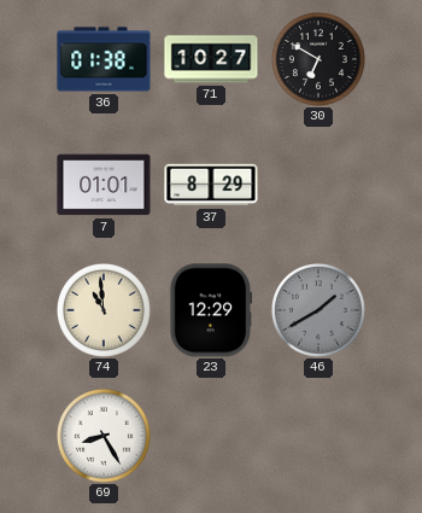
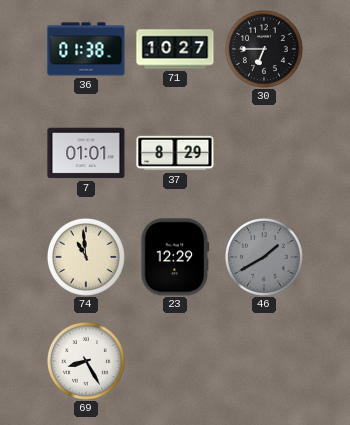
30: 6:50 -> 6:45
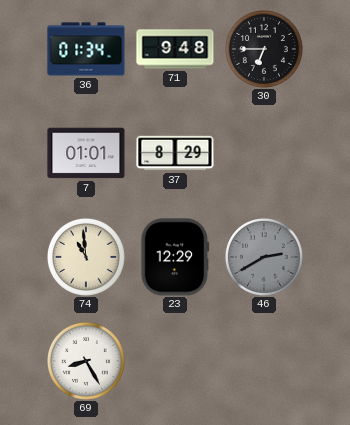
36: 01:38 -> 01:34
71: 10:27 -> 9:48
46: 1:40 -> 2:40
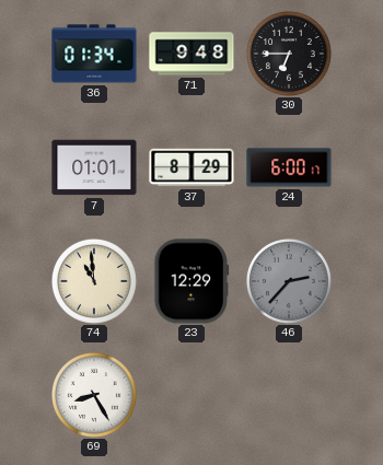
24: none -> 6:00
46: 2:40 -> 2:37
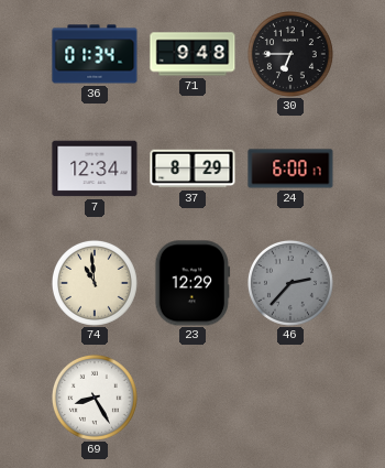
7: 01:01 -> 12:34
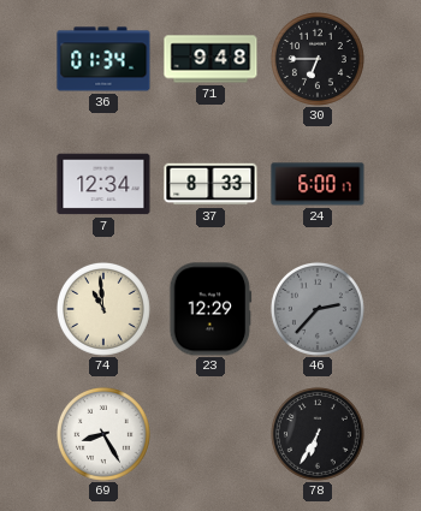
37: 8:29 -> 8:33
78: none -> 6:35
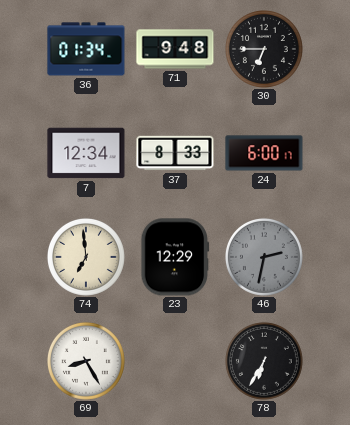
74: 10:59 -> 6:59
46: 2:37 -> 2:32
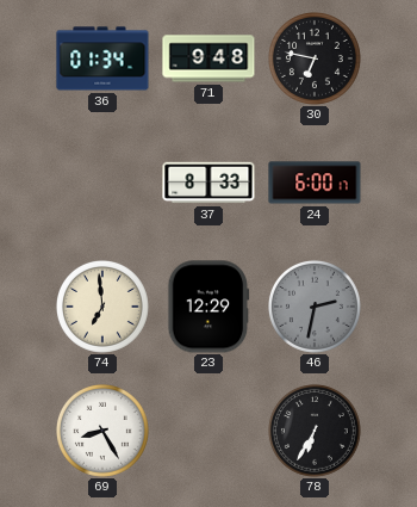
30: 6:45 -> 6:47
7: 12:34 -> none
